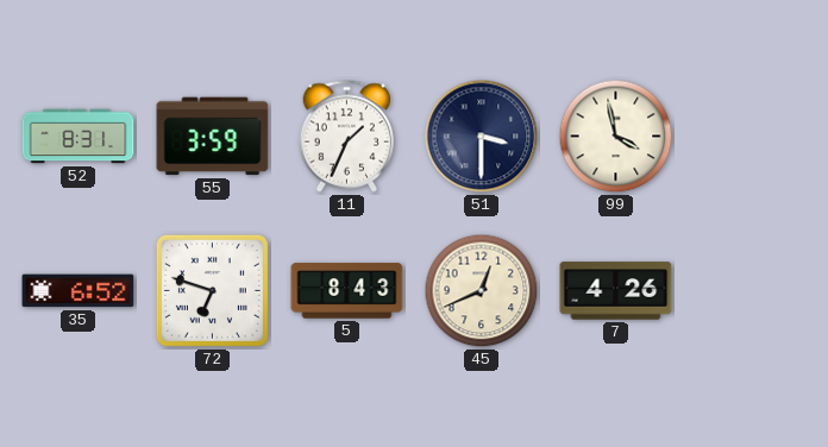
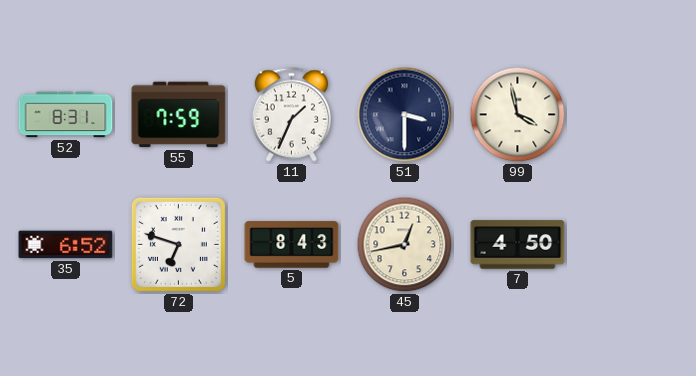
55: 3:59 -> 7:59
45: 12:41 -> 12:43
7: 4:26 -> 4:50
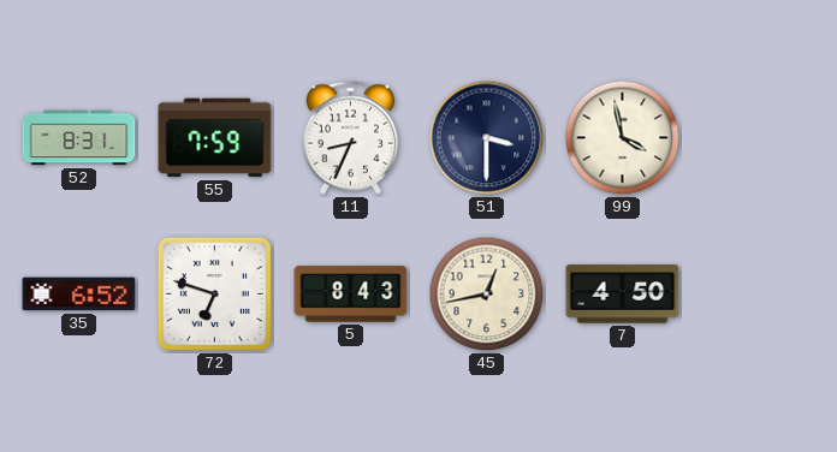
11: 1:34 -> 8:34
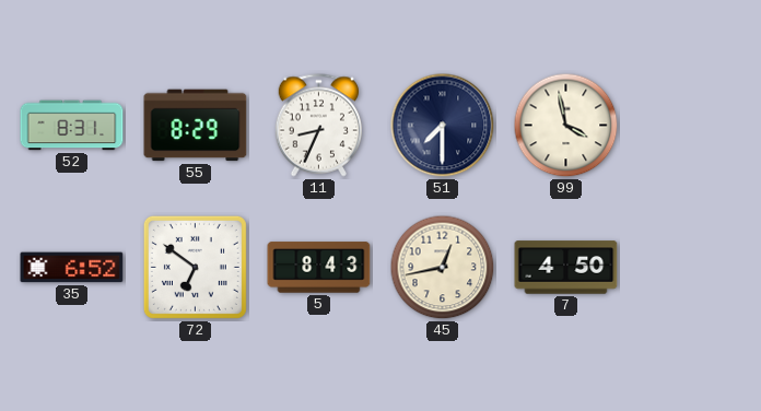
55: 7:59 -> 8:29
51: 3:30 -> 7:30
72: 6:48 -> 6:51
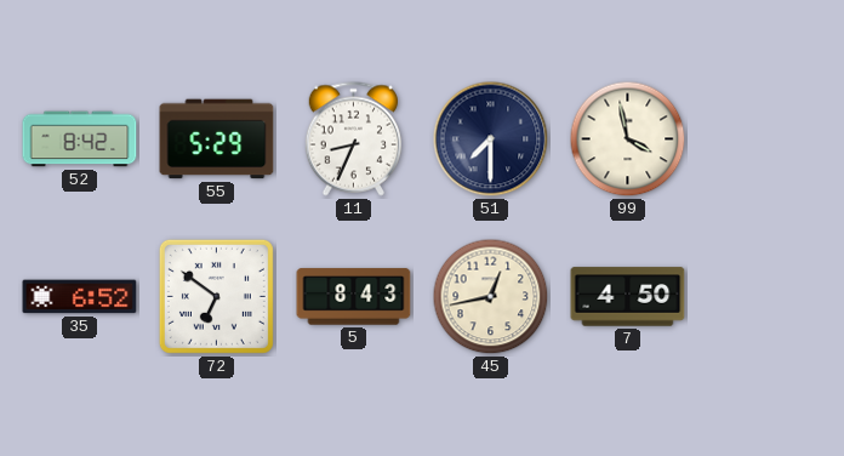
52: 8:31 -> 8:42
55: 8:29 -> 5:29
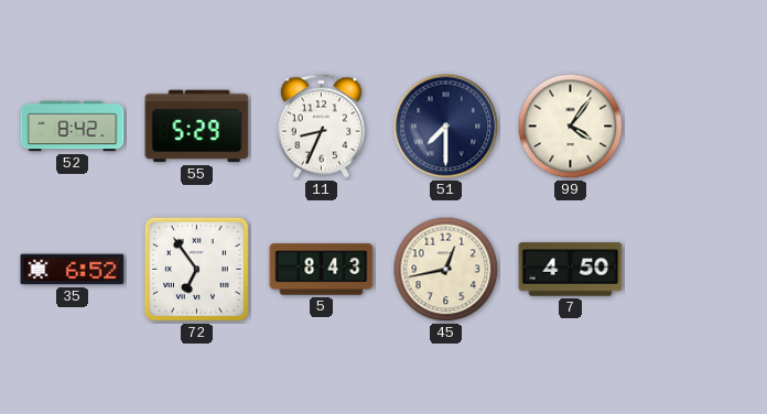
99: 3:58 -> 4:06
72: 6:51 -> 6:54
